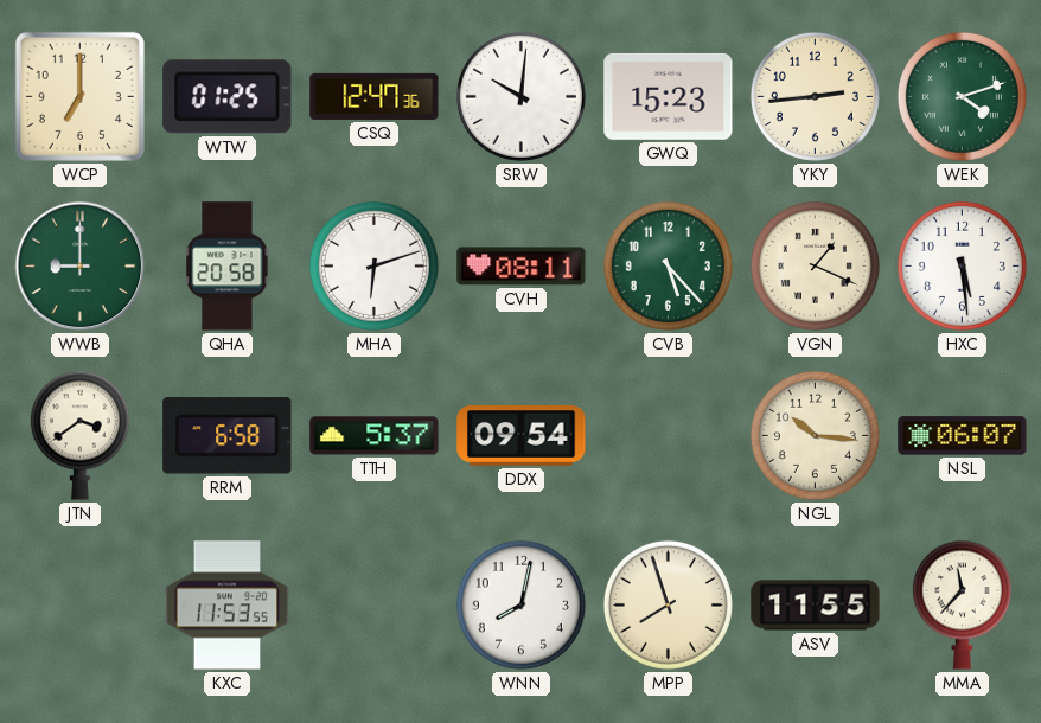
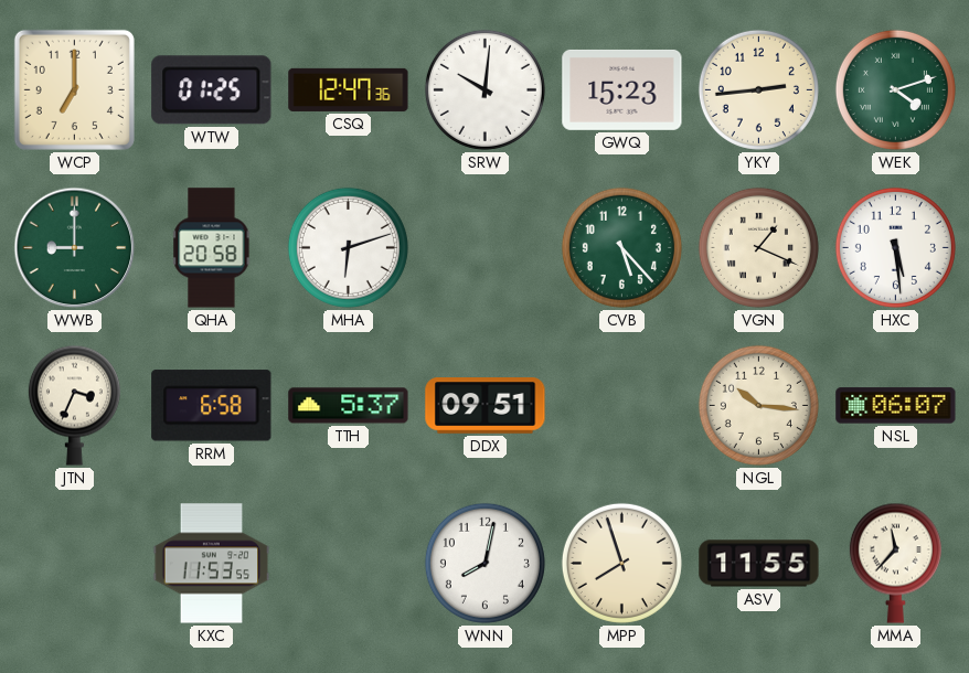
CVH: 08:11 -> none
JTN: 3:39 -> 3:34
DDX: 09:54 -> 09:51
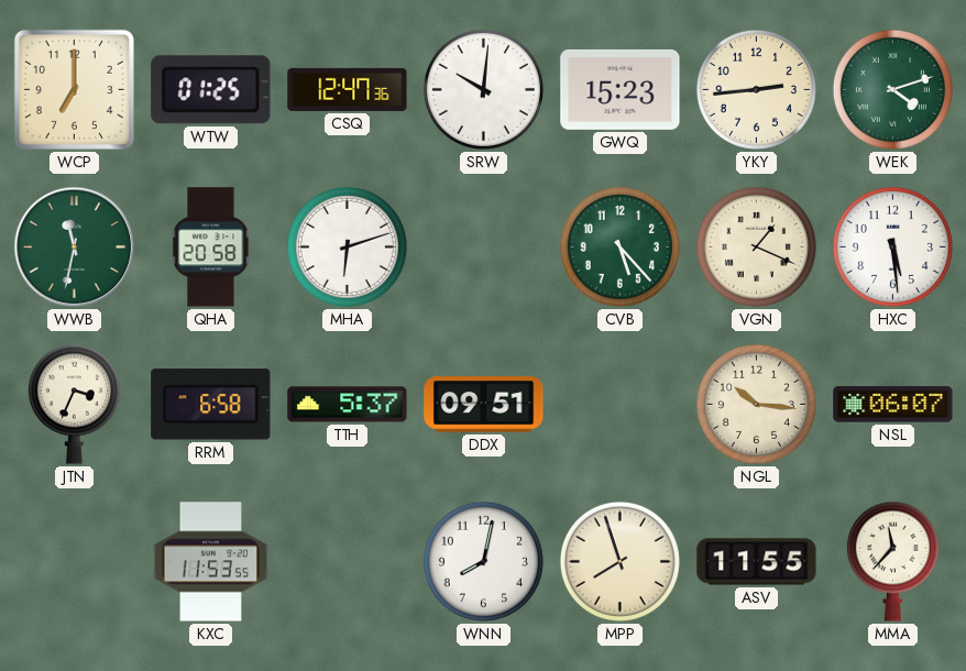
WWB: 9:00 -> 11:32
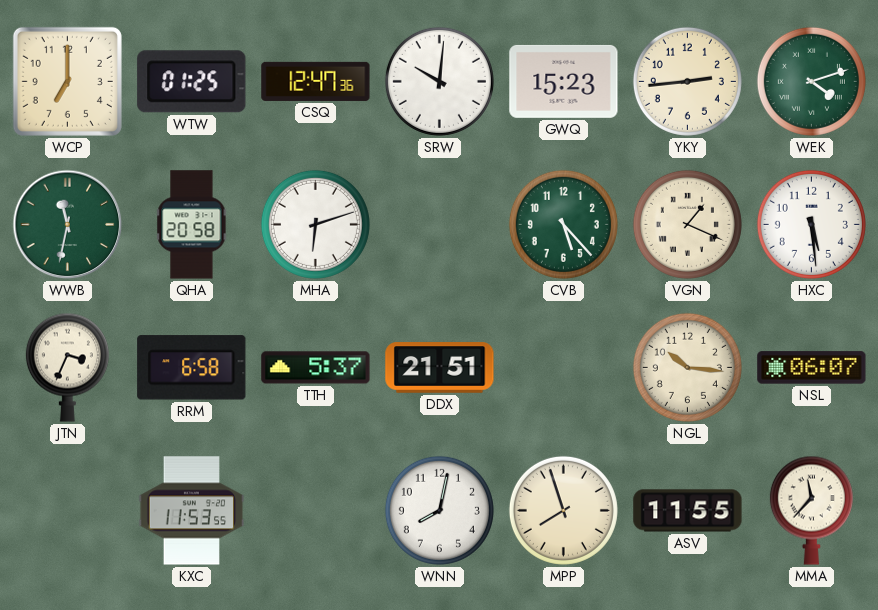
DDX: 09:51 -> 21:51
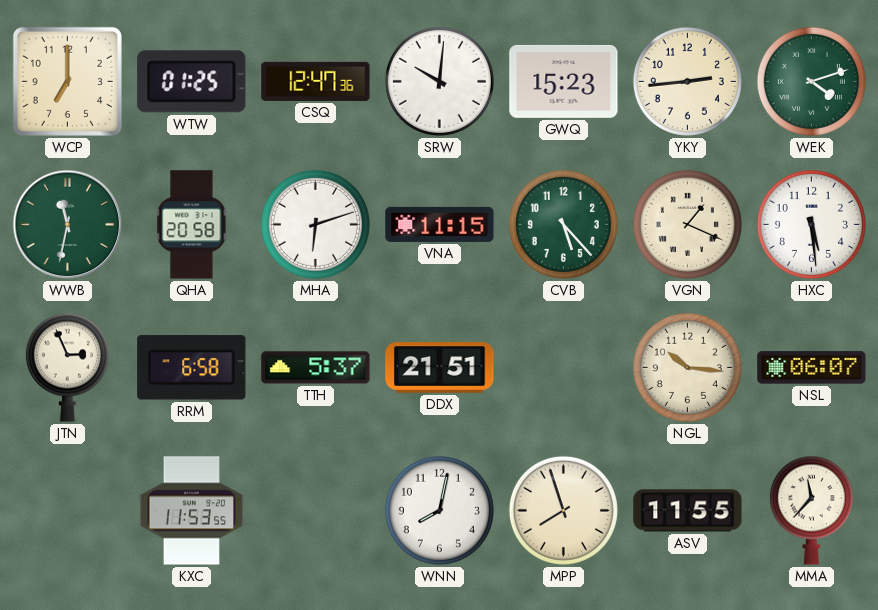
VNA: none -> 11:15
JTN: 3:34 -> 2:56
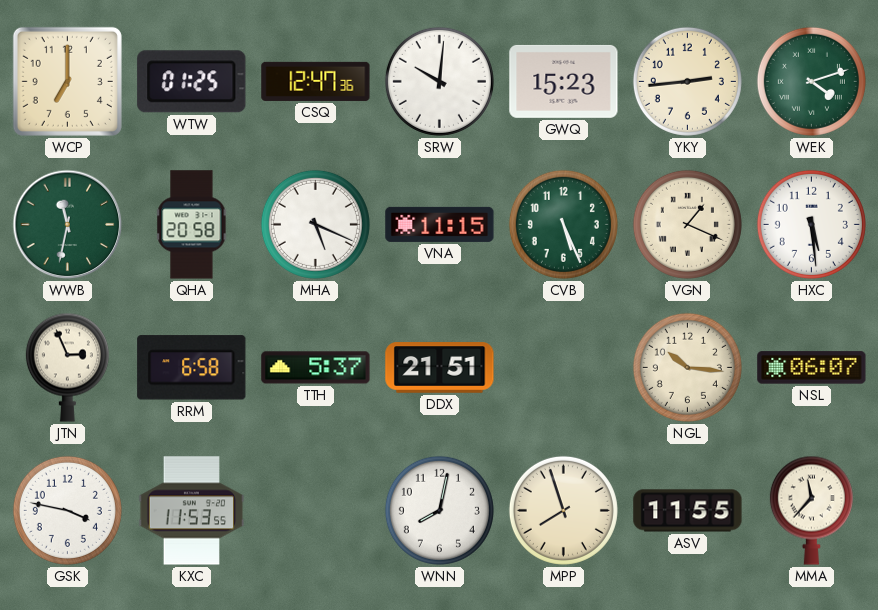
MHA: 6:12 -> 5:19
CVB: 5:23 -> 5:26
GSK: none -> 3:47
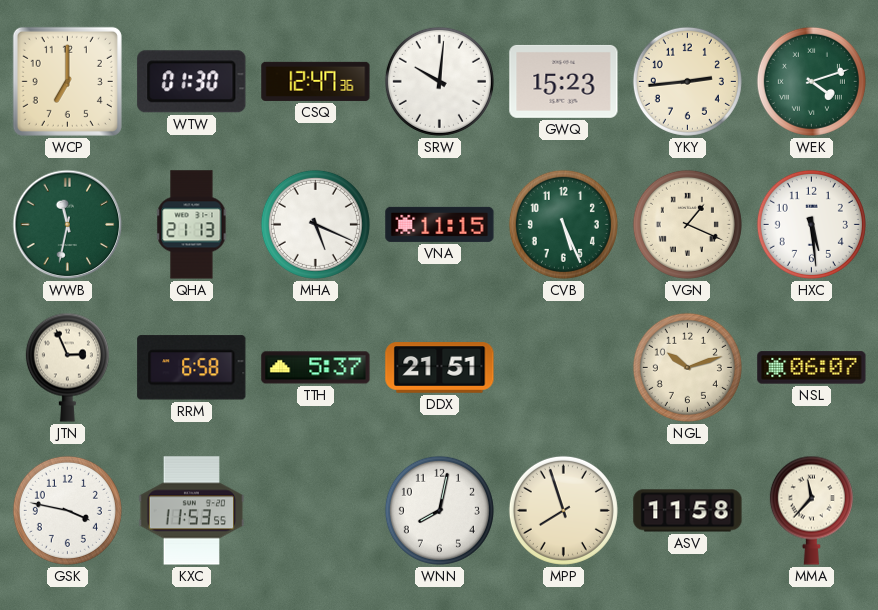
WTW: 01:25 -> 01:30
QHA: 20:58 -> 21:13
NGL: 10:16 -> 10:12
ASV: 11:55 -> 11:58
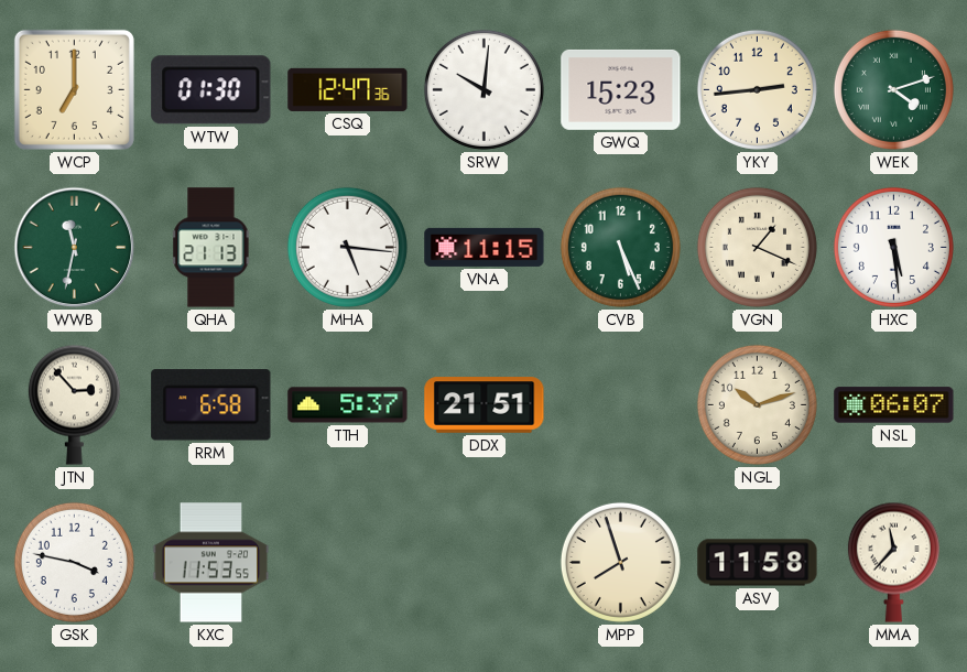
MHA: 5:19 -> 5:16
JTN: 2:56 -> 2:53
WNN: 8:02 -> none
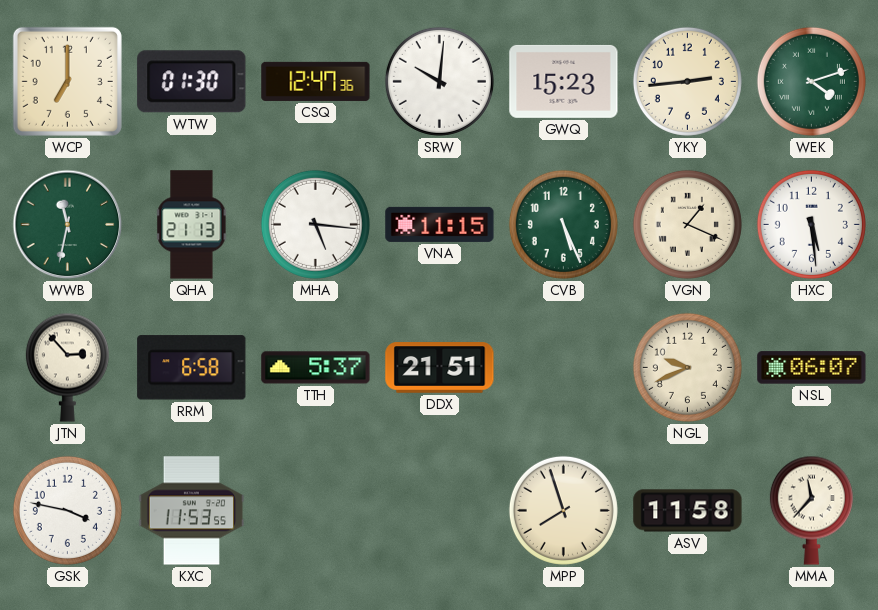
NGL: 10:12 -> 9:41
